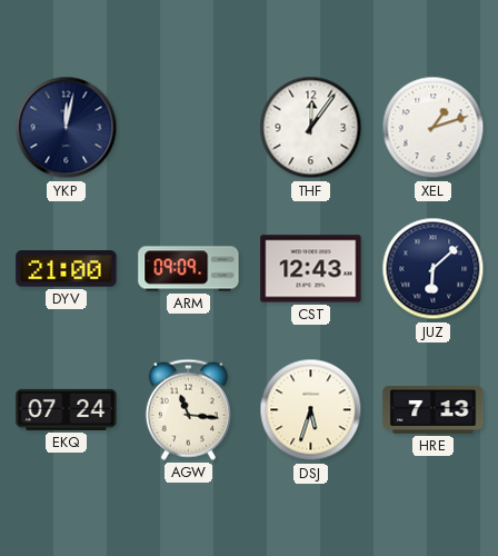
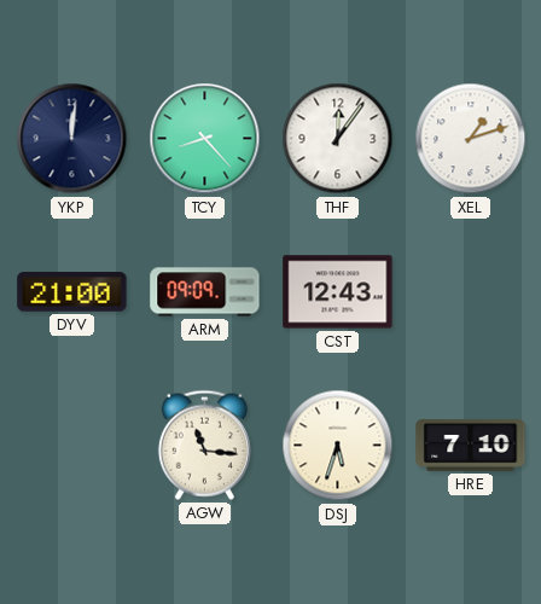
YKP: 12:02 -> 12:01
TCY: none -> 8:23
JUZ: 6:08 -> none
EKQ: 07:24 -> none
HRE: 7:13 -> 7:10
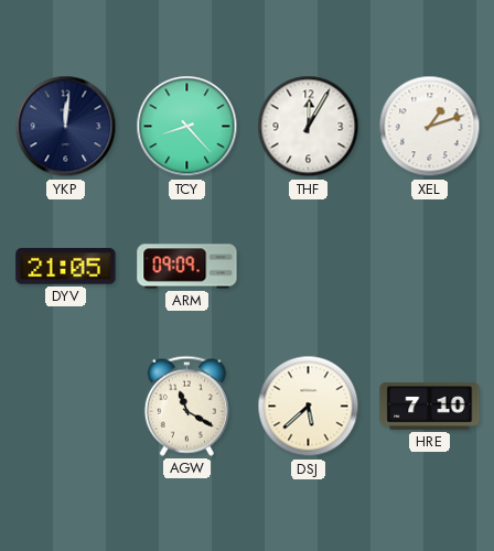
THF: 12:06 -> 12:05
DYV: 21:00 -> 21:05
CST: 12:43 -> none
AGW: 11:16 -> 11:20
DSJ: 5:33 -> 5:38
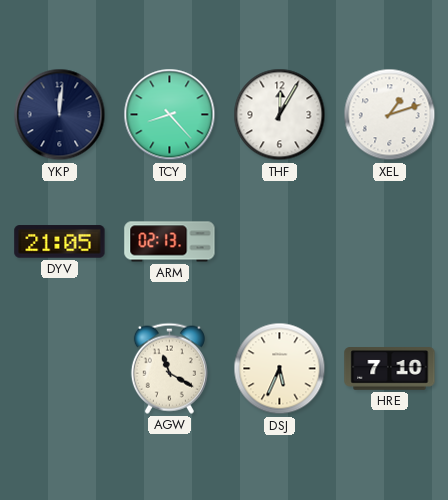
ARM: 09:09 -> 02:13
DSJ: 5:38 -> 5:34
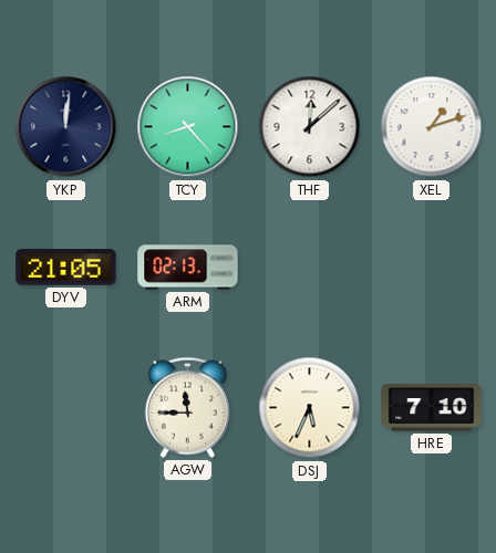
THF: 12:05 -> 12:08
AGW: 11:20 -> 11:45
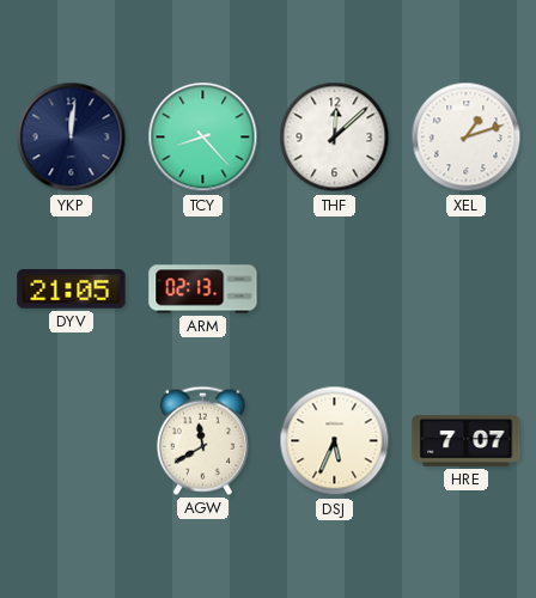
AGW: 11:45 -> 11:40
HRE: 7:10 -> 7:07
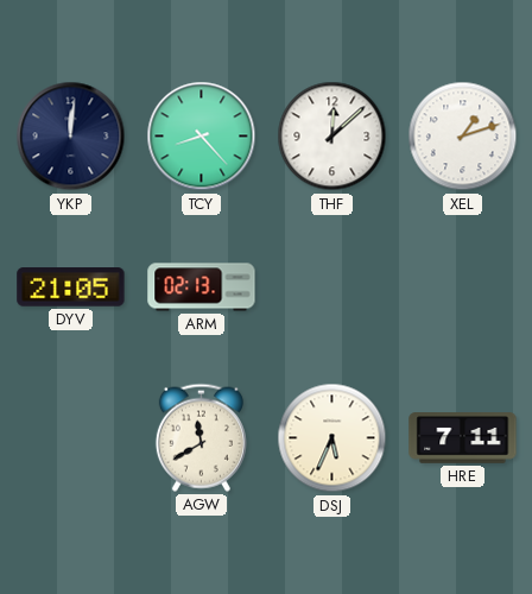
HRE: 7:07 -> 7:11
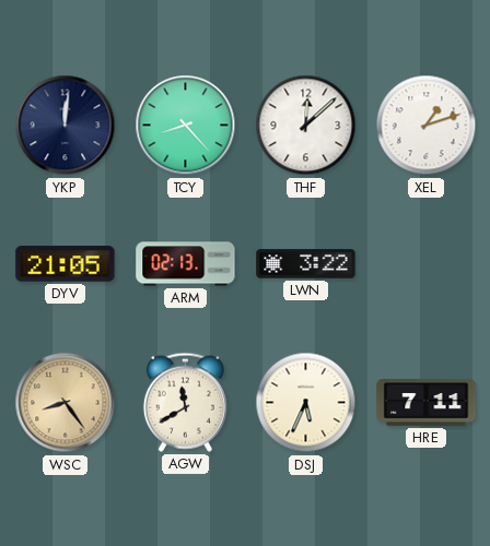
LWN: none -> 3:22
WSC: none -> 8:24
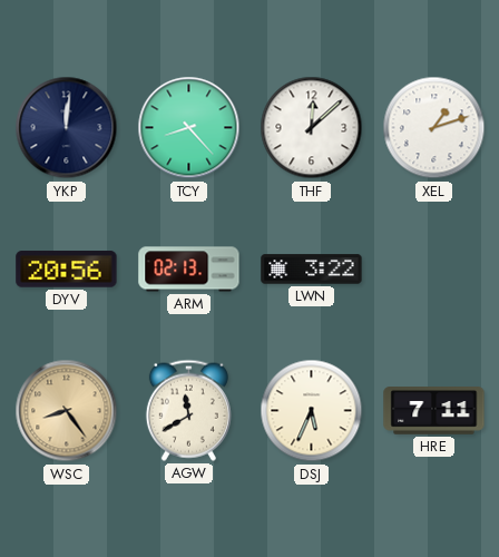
DYV: 21:05 -> 20:56
